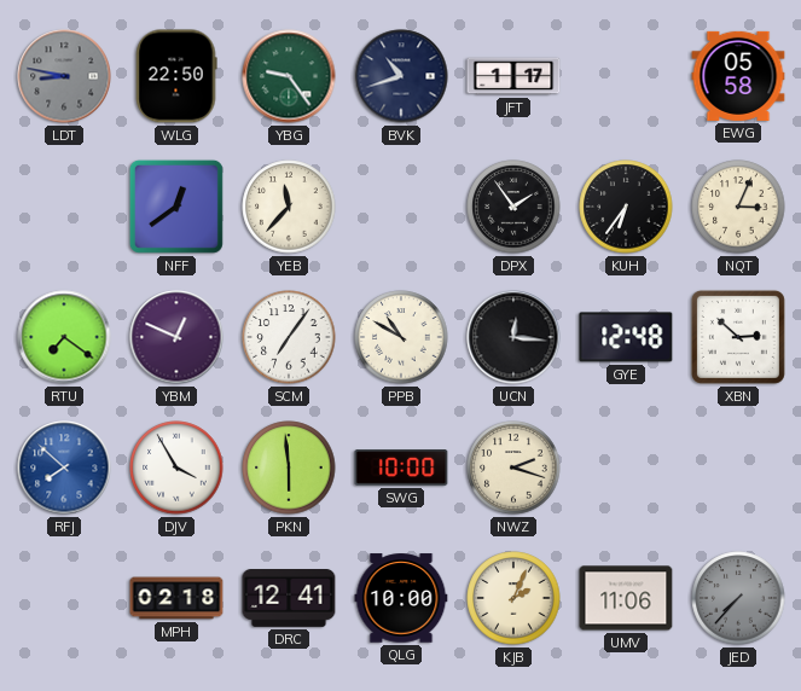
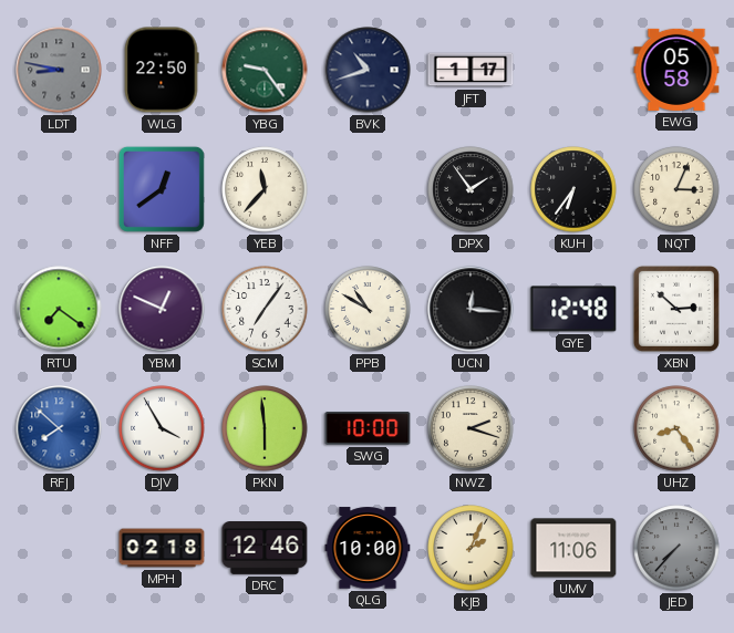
UHZ: none -> 8:24
DRC: 12:41 -> 12:46
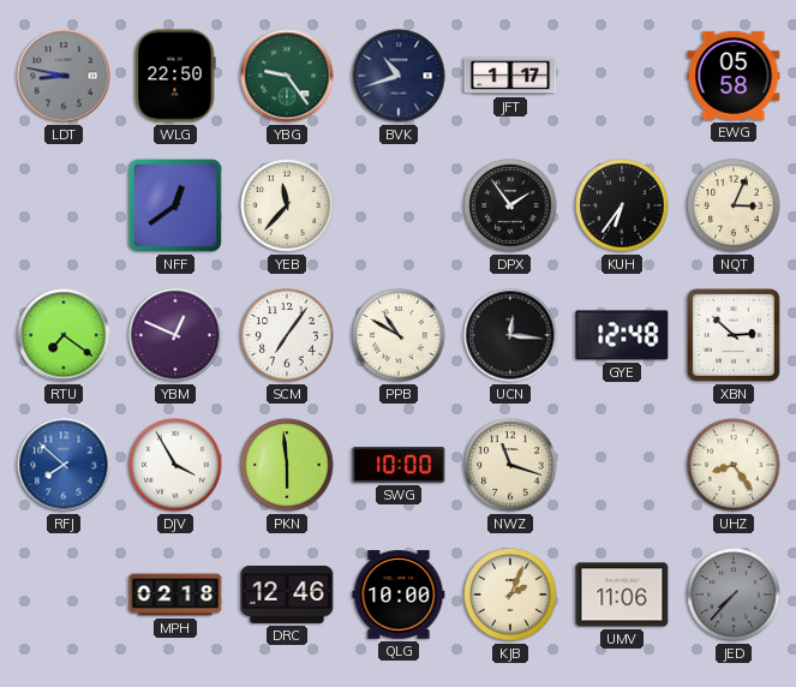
NWZ: 2:18 -> 11:18
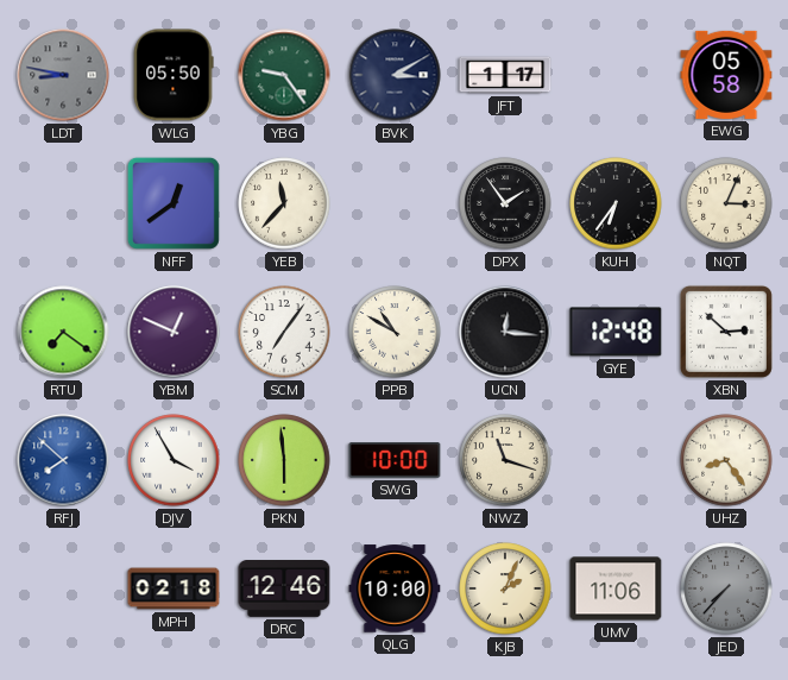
WLG: 22:50 -> 05:50
BVK: 10:42 -> 3:10
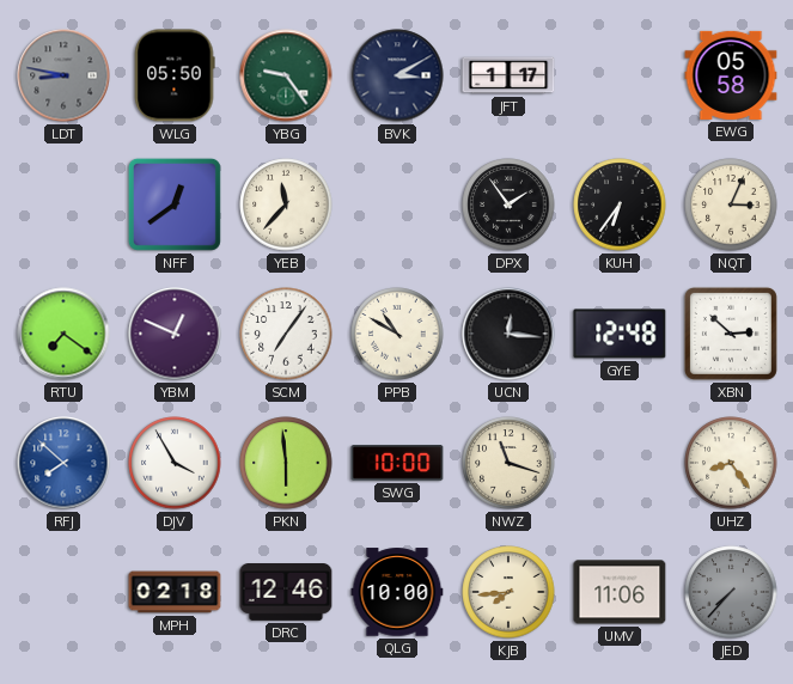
KJB: 2:04 -> 7:44
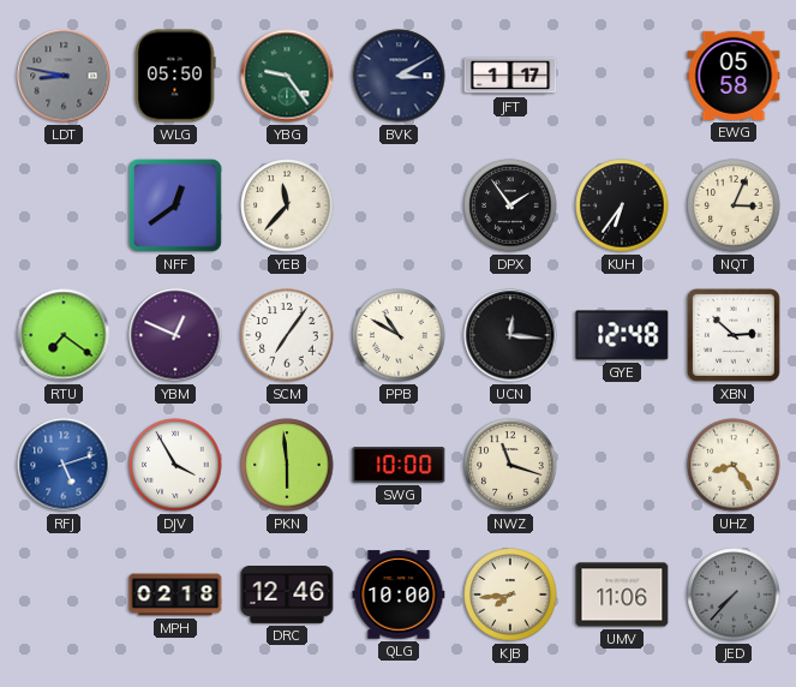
RFJ: 7:52 -> 5:12
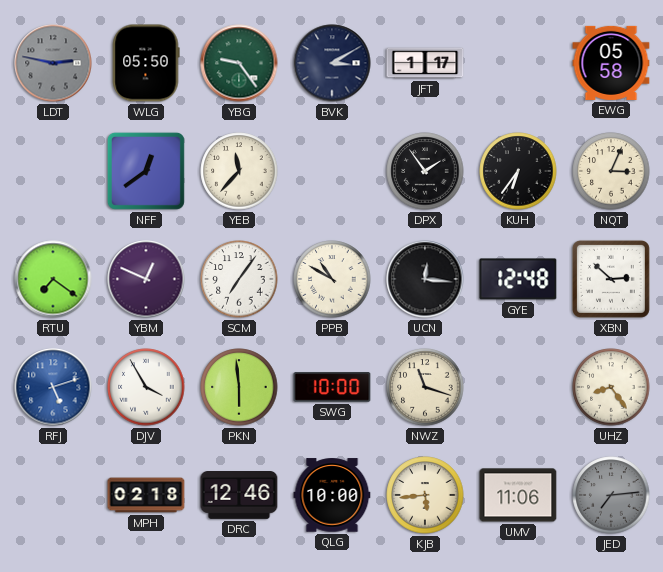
LDT: 8:47 -> 2:47
KJB: 7:44 -> 5:44
JED: 7:37 -> 7:14
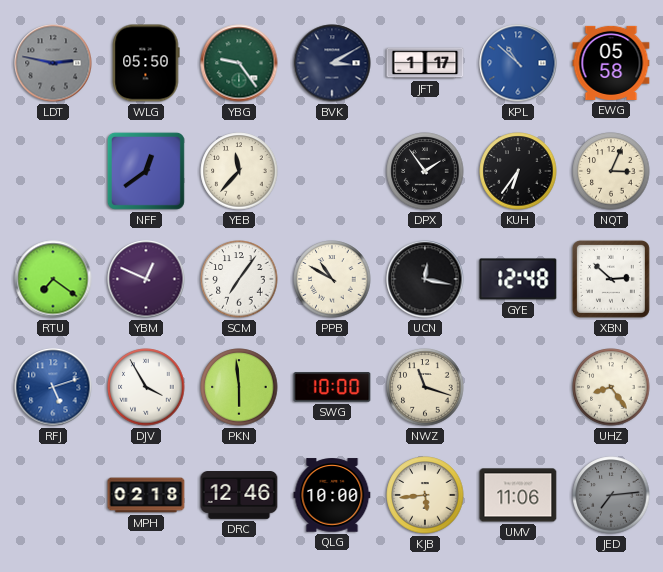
KPL: none -> 10:52
UCN: 12:16 -> 12:17
